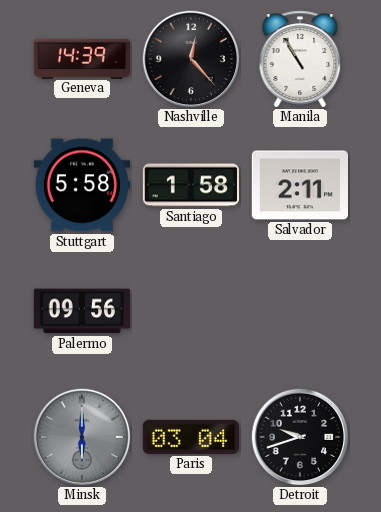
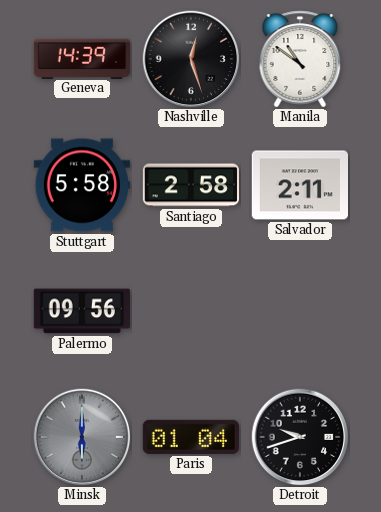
Nashville: 12:23 -> 12:27
Manila: 10:55 -> 10:51
Santiago: 1:58 -> 2:58
Paris: 03:04 -> 01:04
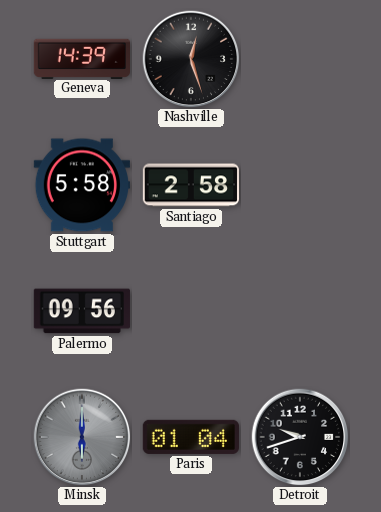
Manila: 10:51 -> none
Salvador: 2:11 -> none
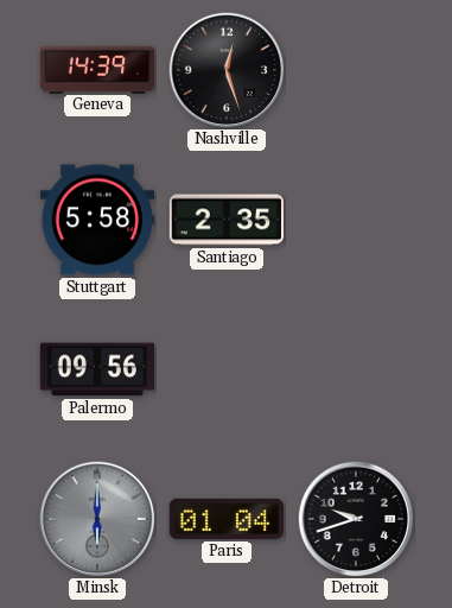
Santiago: 2:58 -> 2:35
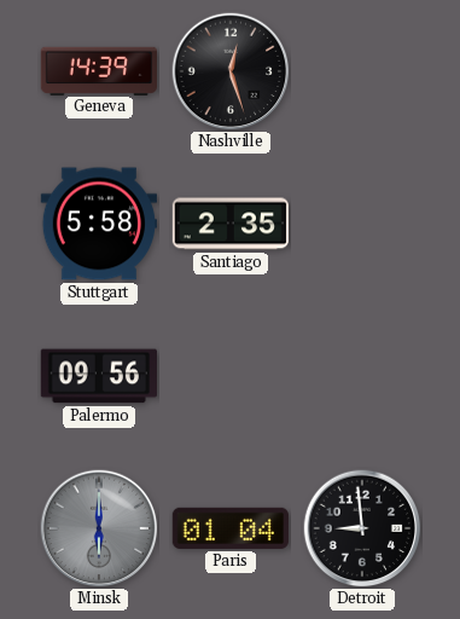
Detroit: 9:42 -> 8:59
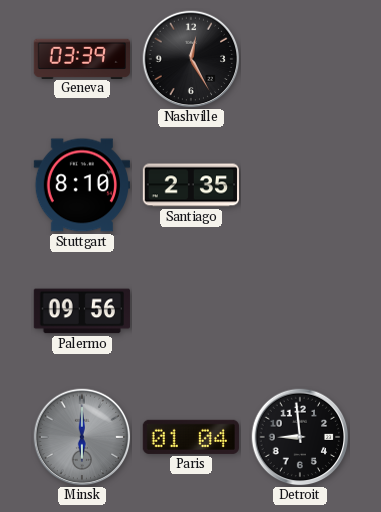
Geneva: 14:39 -> 03:39
Nashville: 12:27 -> 12:25
Stuttgart: 5:58 -> 8:10
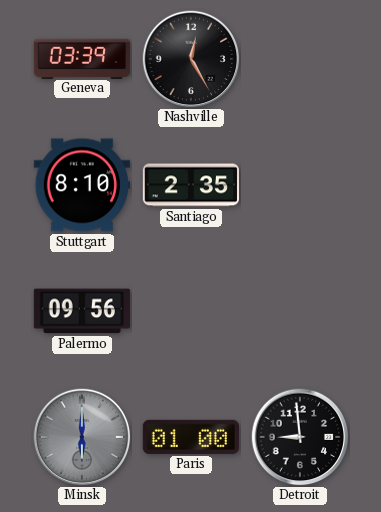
Paris: 01:04 -> 01:00
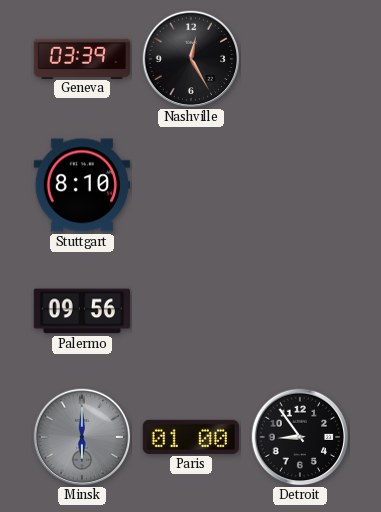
Santiago: 2:35 -> none
Detroit: 8:59 -> 8:54
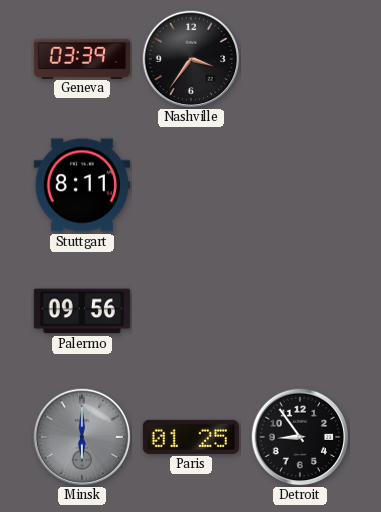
Nashville: 12:25 -> 3:36
Stuttgart: 8:10 -> 8:11
Paris: 01:00 -> 01:25
